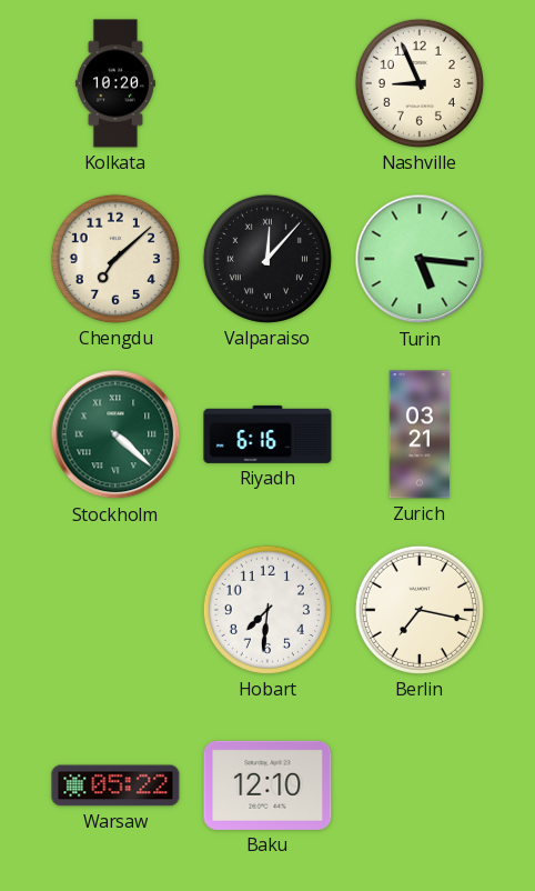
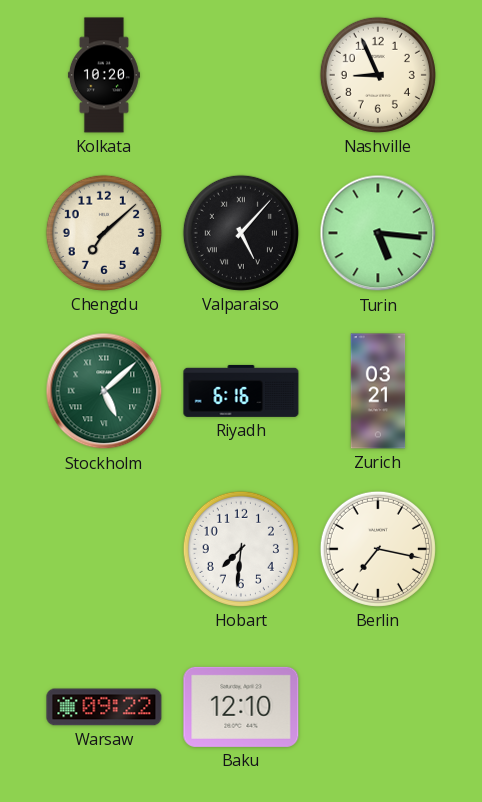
Valparaiso: 12:07 -> 5:07
Stockholm: 4:22 -> 5:08
Warsaw: 05:22 -> 09:22
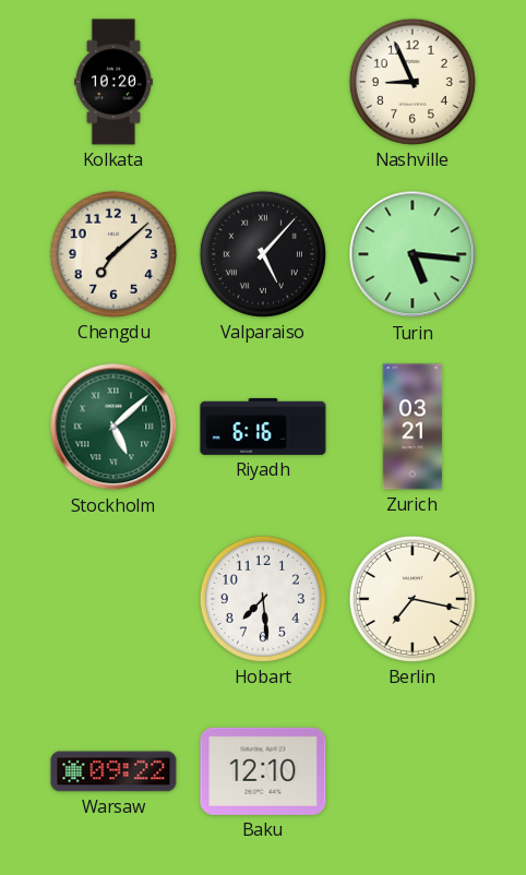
Hobart: 7:31 -> 7:29
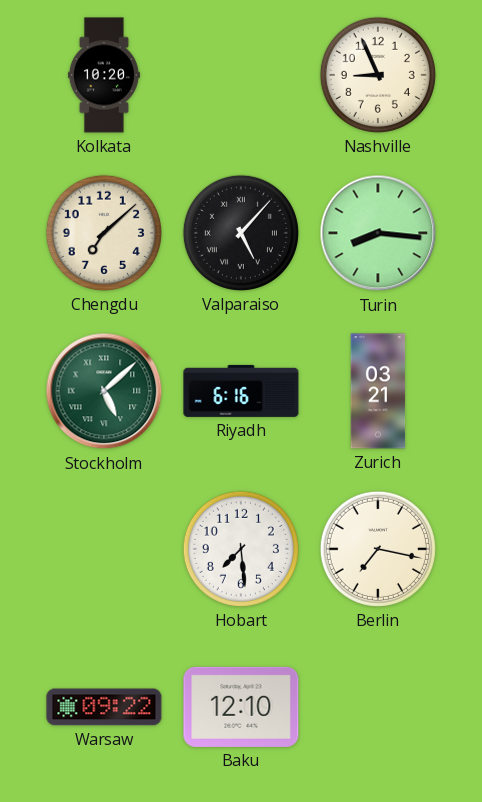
Turin: 5:16 -> 8:16
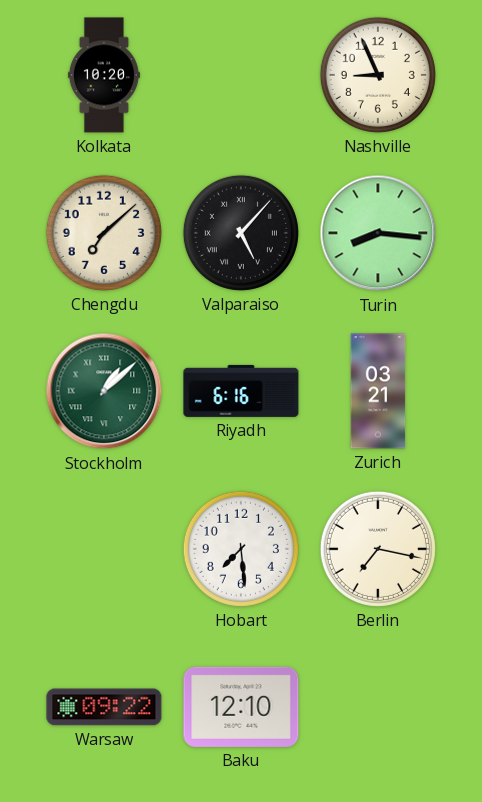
Stockholm: 5:08 -> 1:08
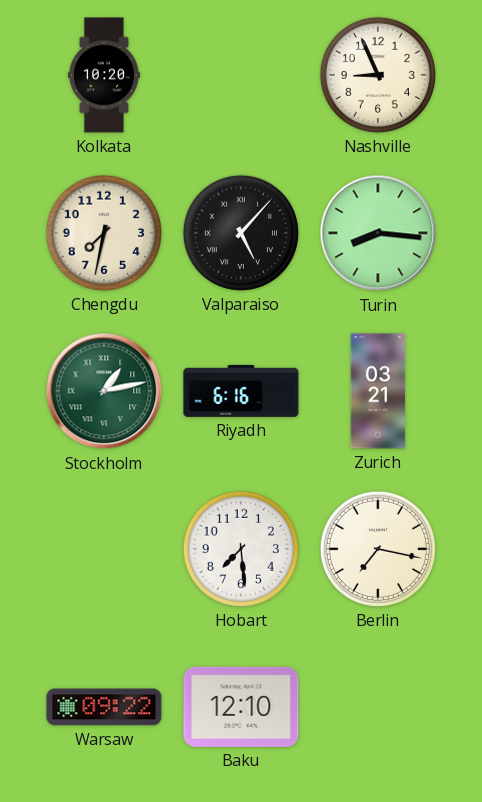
Chengdu: 7:08 -> 7:32
Stockholm: 1:08 -> 1:13
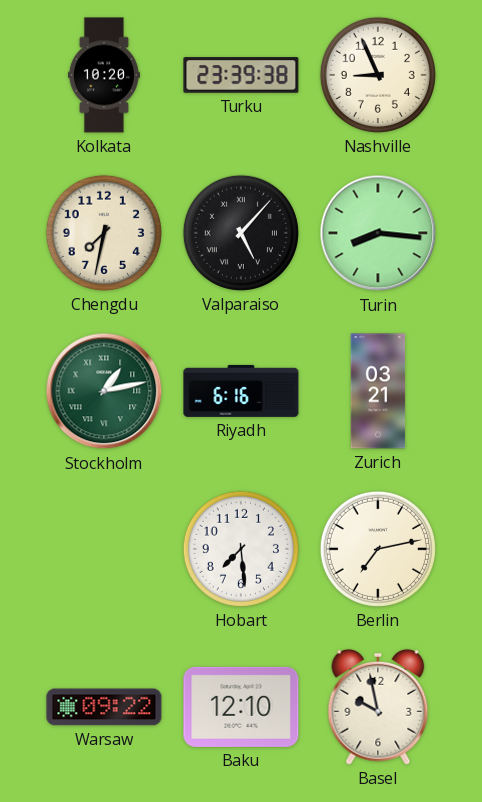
Turku: none -> 23:39
Berlin: 7:17 -> 7:13
Basel: none -> 9:58
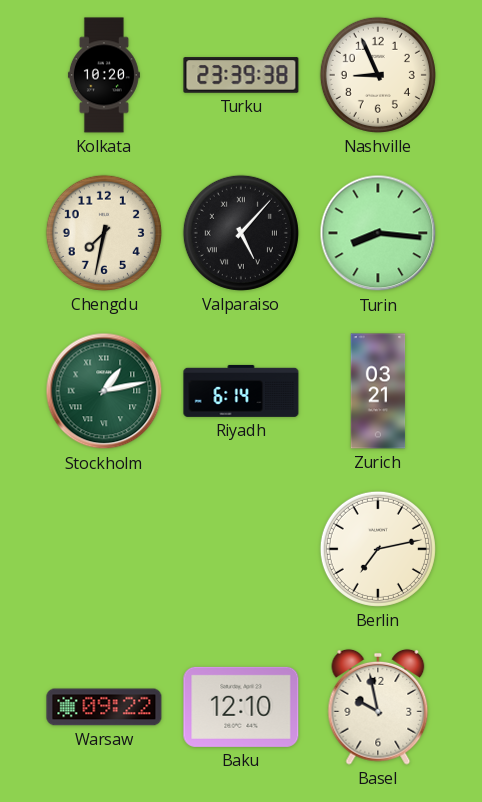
Riyadh: 6:16 -> 6:14
Hobart: 7:29 -> none
